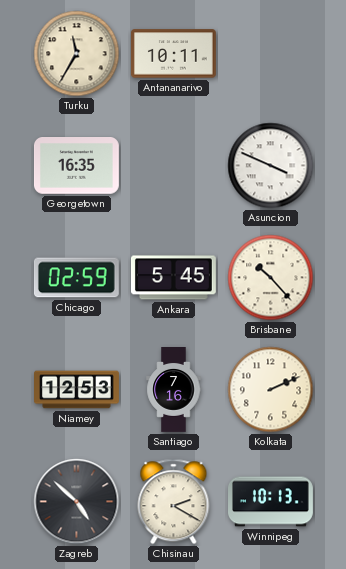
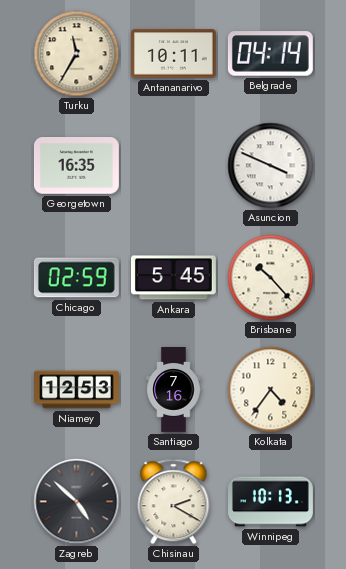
Belgrade: none -> 04:14
Kolkata: 2:11 -> 4:36
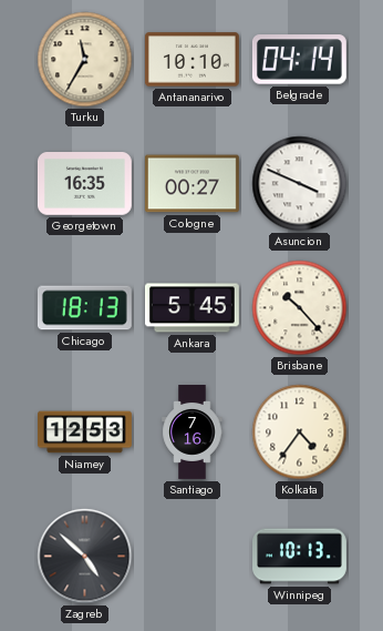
Antananarivo: 10:11 -> 10:10
Cologne: none -> 00:27
Chicago: 02:59 -> 18:13
Chisinau: 2:20 -> none
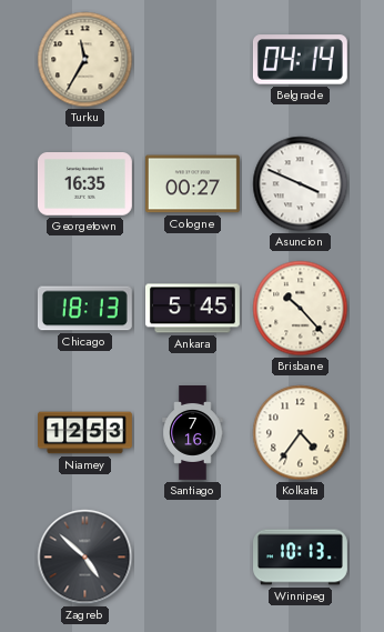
Antananarivo: 10:10 -> none
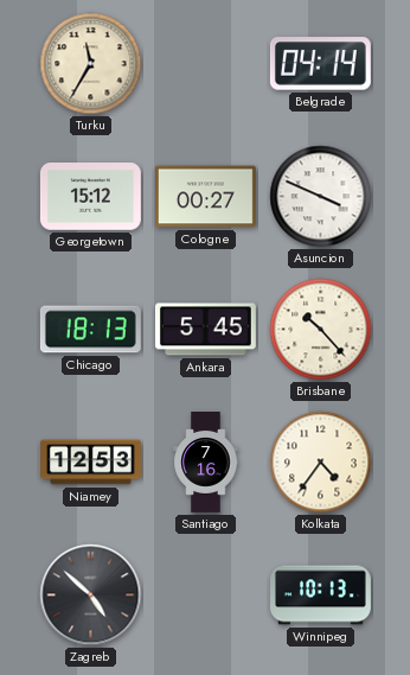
Georgetown: 16:35 -> 15:12
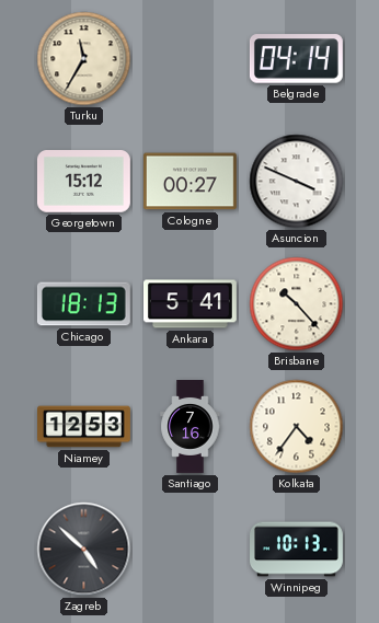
Ankara: 5:45 -> 5:41
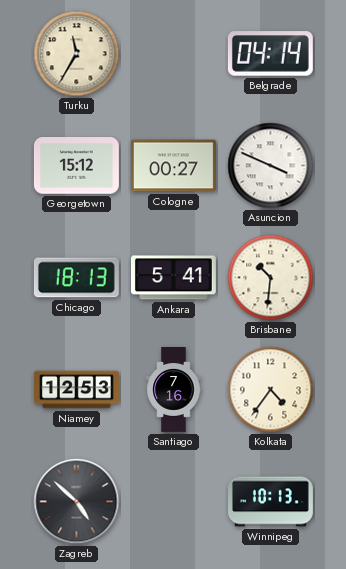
Brisbane: 10:23 -> 10:31
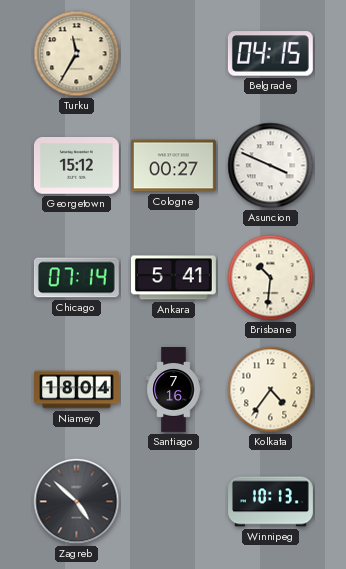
Belgrade: 04:14 -> 04:15
Chicago: 18:13 -> 07:14
Niamey: 12:53 -> 18:04
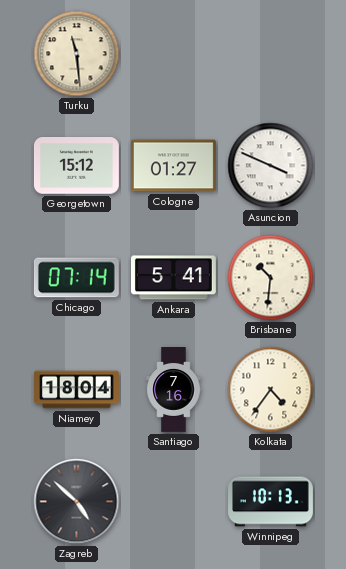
Turku: 11:35 -> 11:29
Belgrade: 04:15 -> none
Cologne: 00:27 -> 01:27
